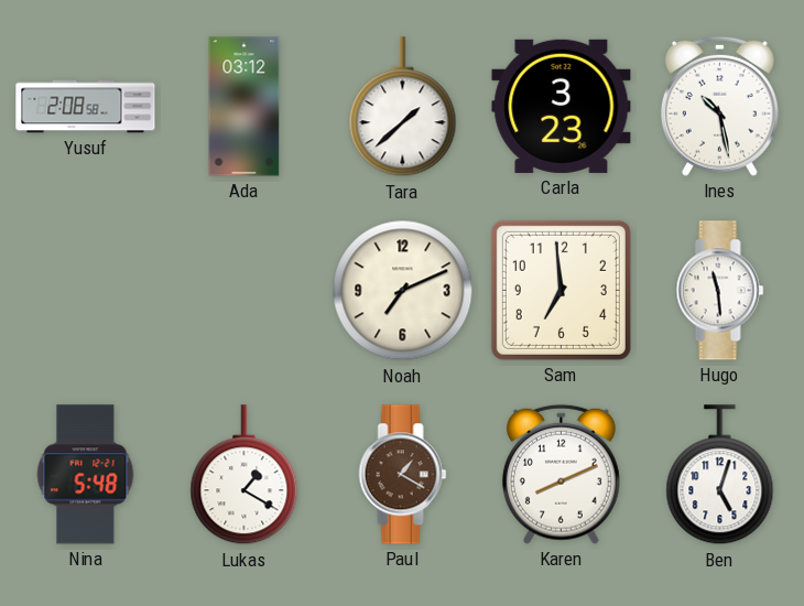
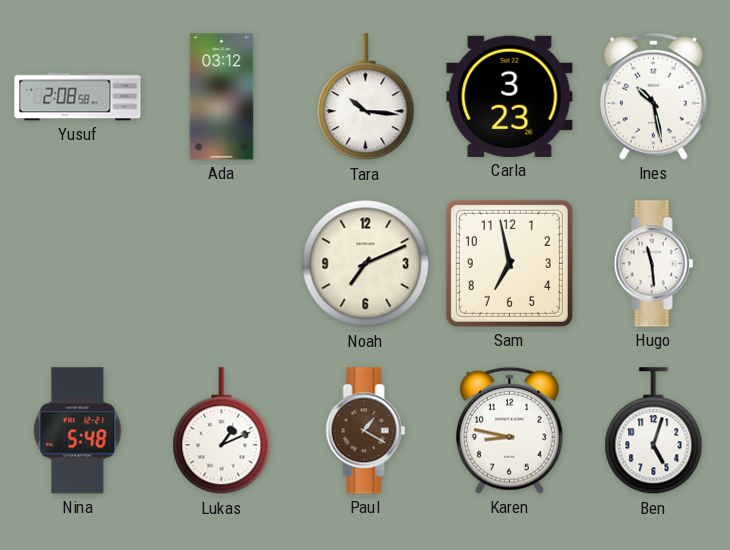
Tara: 1:38 -> 10:16
Sam: 6:59 -> 6:58
Lukas: 1:20 -> 1:11
Karen: 8:11 -> 8:47
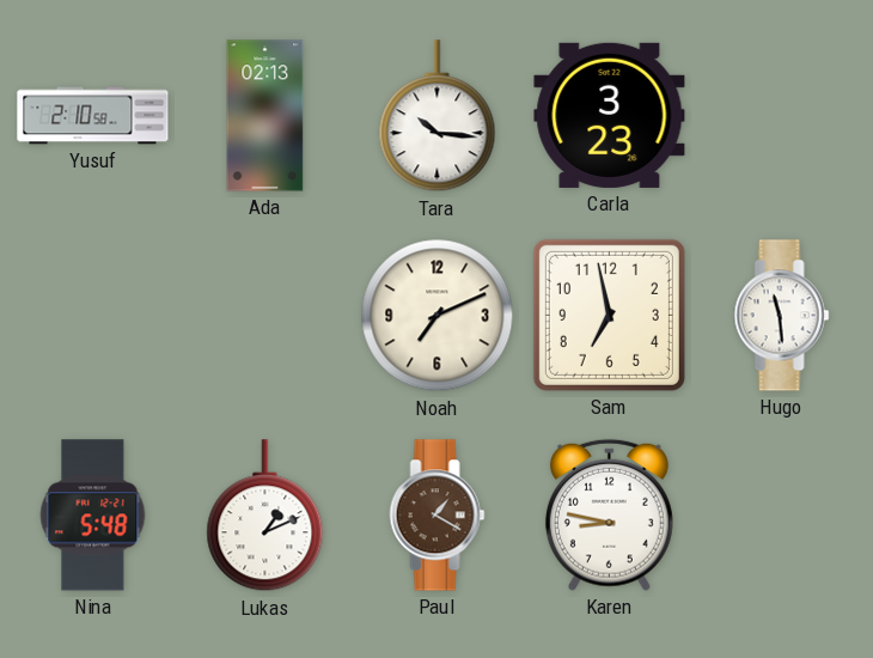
Yusuf: 2:08 -> 2:10
Ada: 03:12 -> 02:13
Ines: 10:28 -> none
Ben: 5:03 -> none
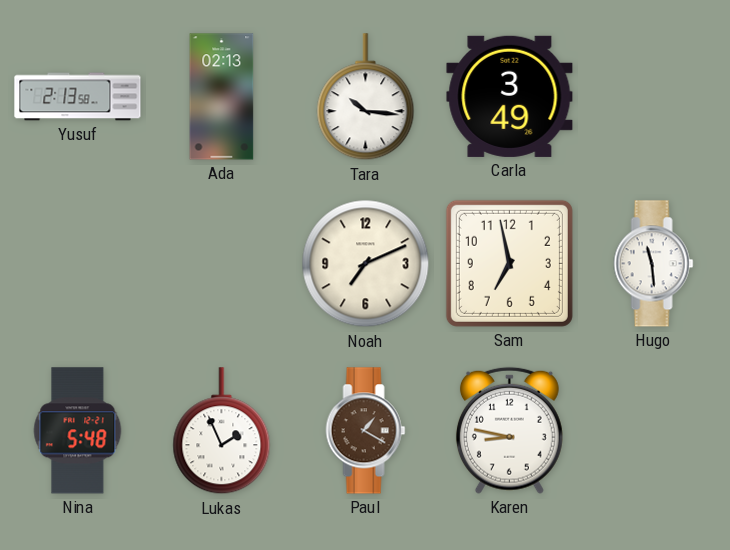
Yusuf: 2:10 -> 2:13
Carla: 3:23 -> 3:49
Lukas: 1:11 -> 1:56
